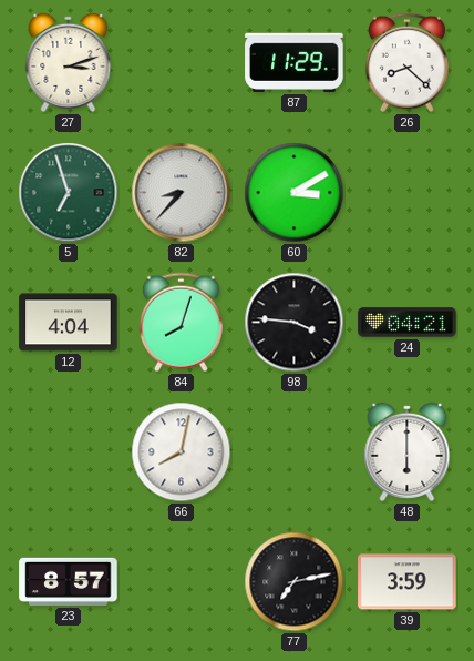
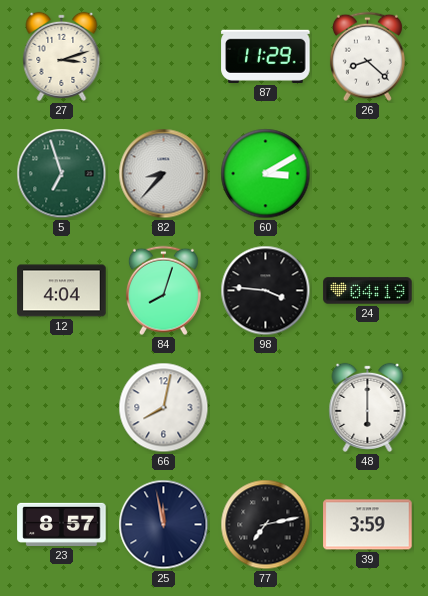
24: 04:21 -> 04:19
25: none -> 11:58
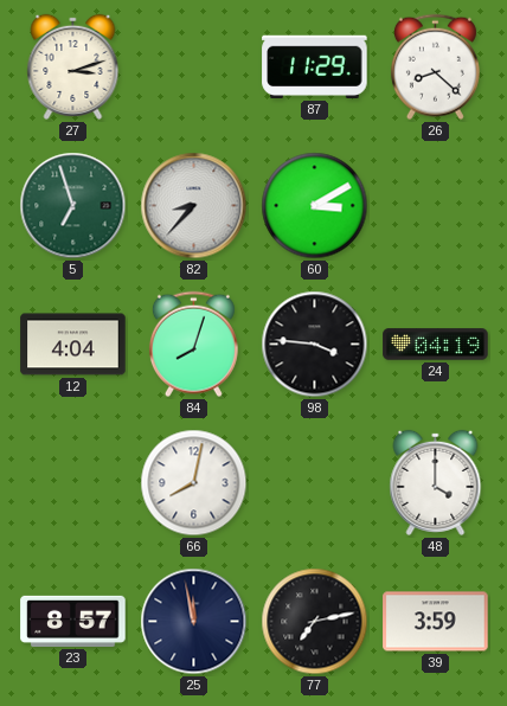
48: 6:00 -> 4:00
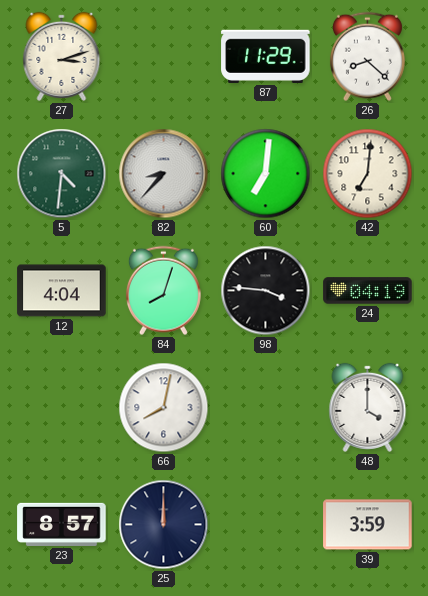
5: 6:57 -> 4:31
60: 3:10 -> 7:01
42: none -> 7:01
25: 11:58 -> 12:00
77: 7:13 -> none
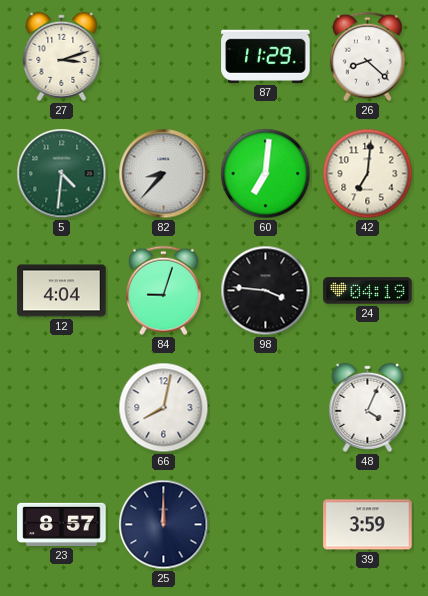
84: 8:03 -> 9:03
48: 4:00 -> 4:04
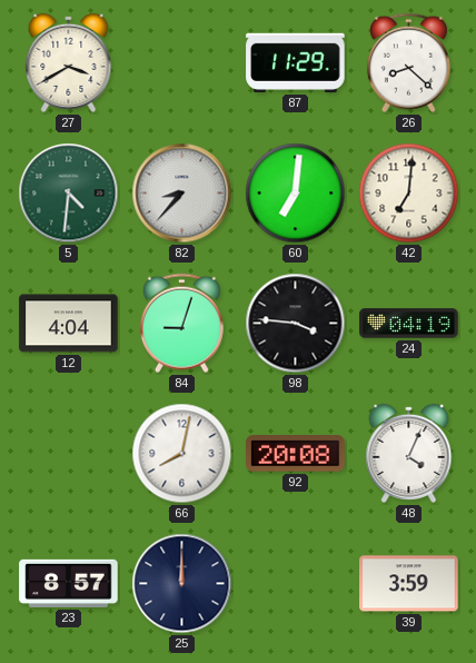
27: 3:12 -> 3:40
92: none -> 20:08
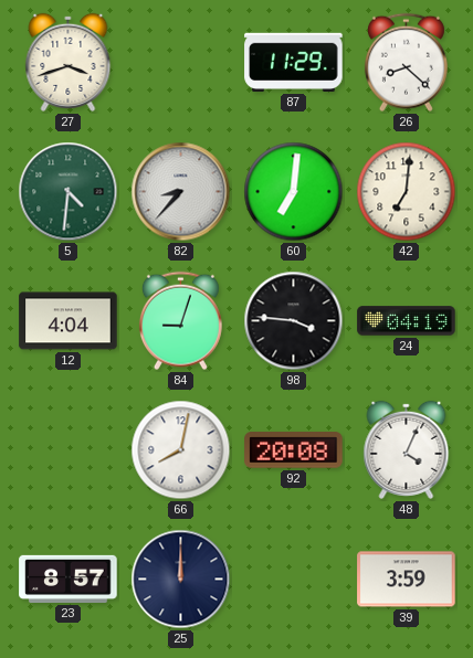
27: 3:40 -> 3:42
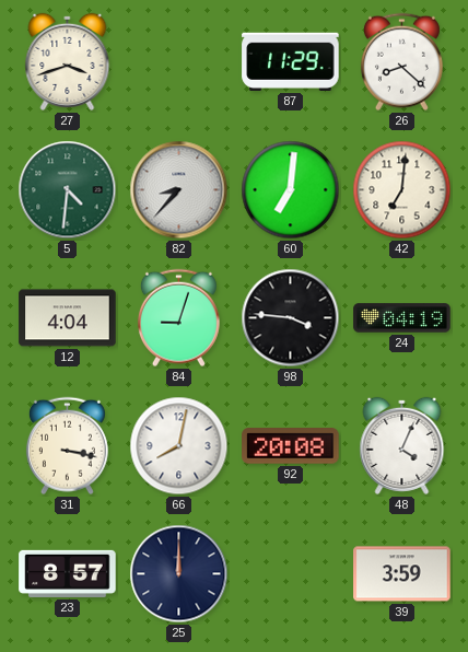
31: none -> 3:17
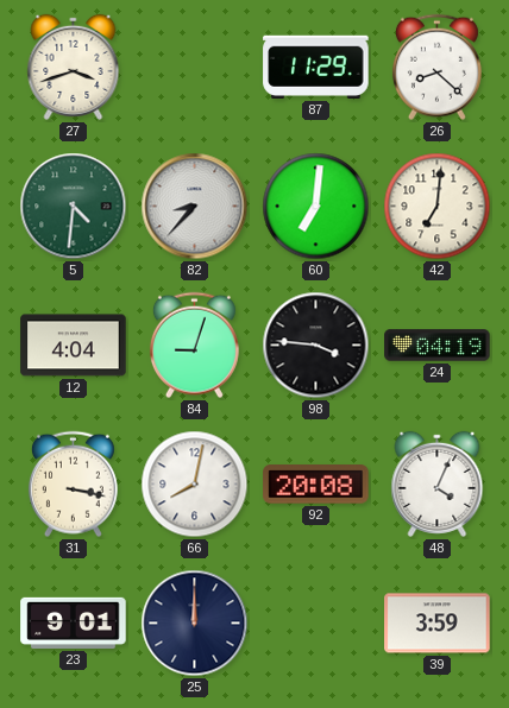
23: 8:57 -> 9:01
